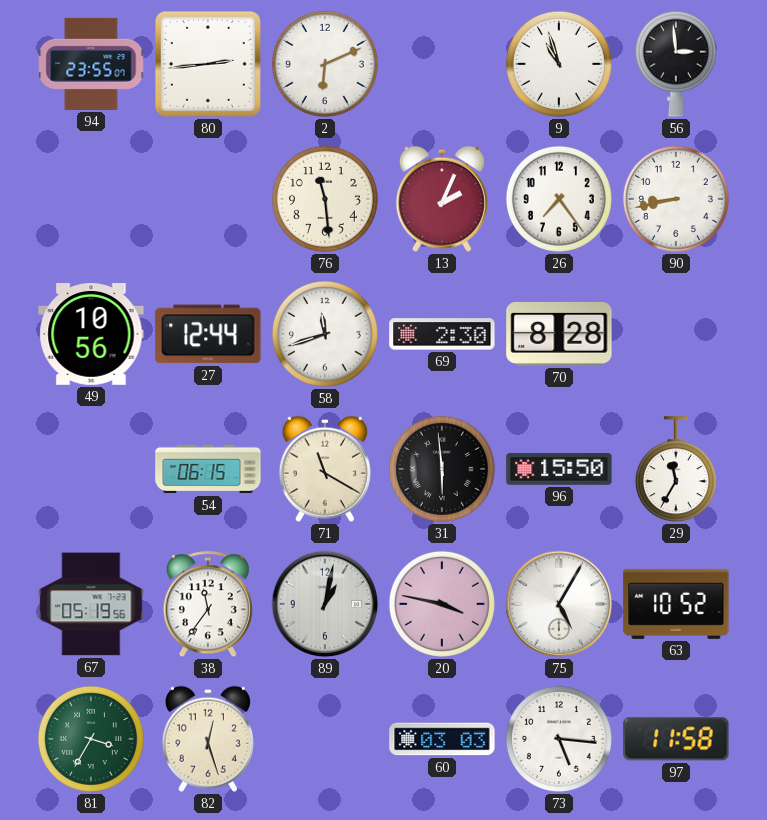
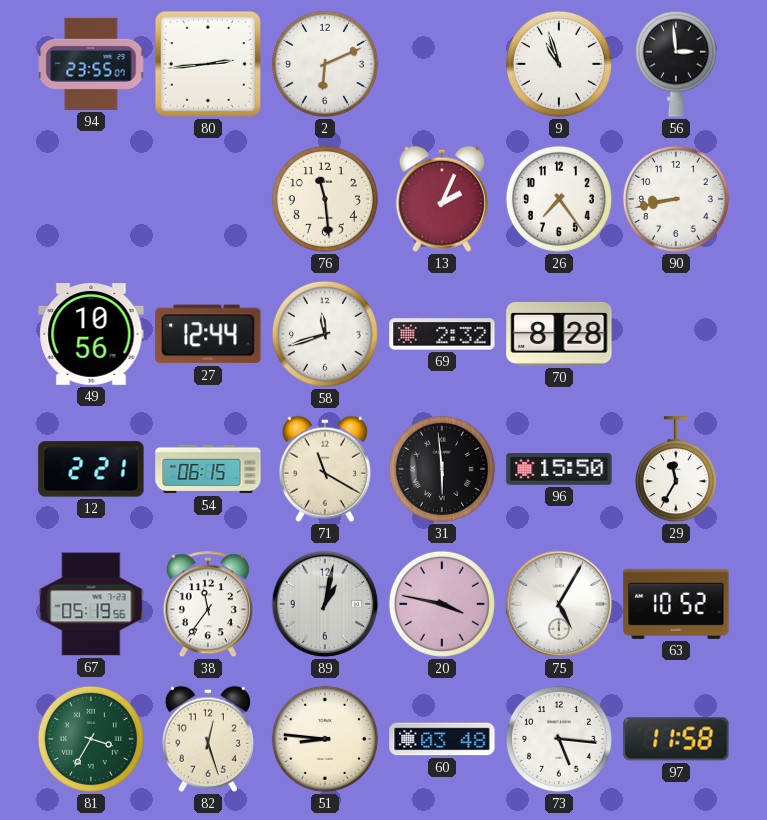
69: 2:30 -> 2:32
12: none -> 2:21
51: none -> 8:46
60: 03:03 -> 03:48
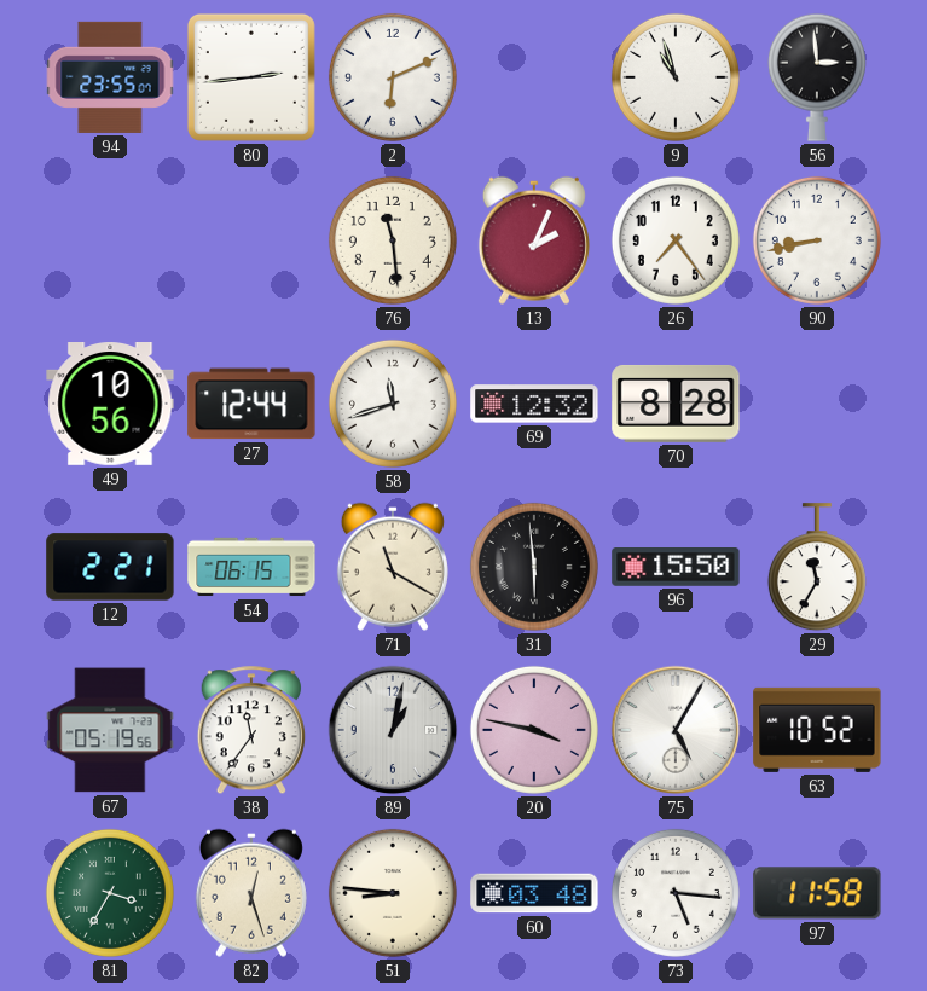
69: 2:32 -> 12:32
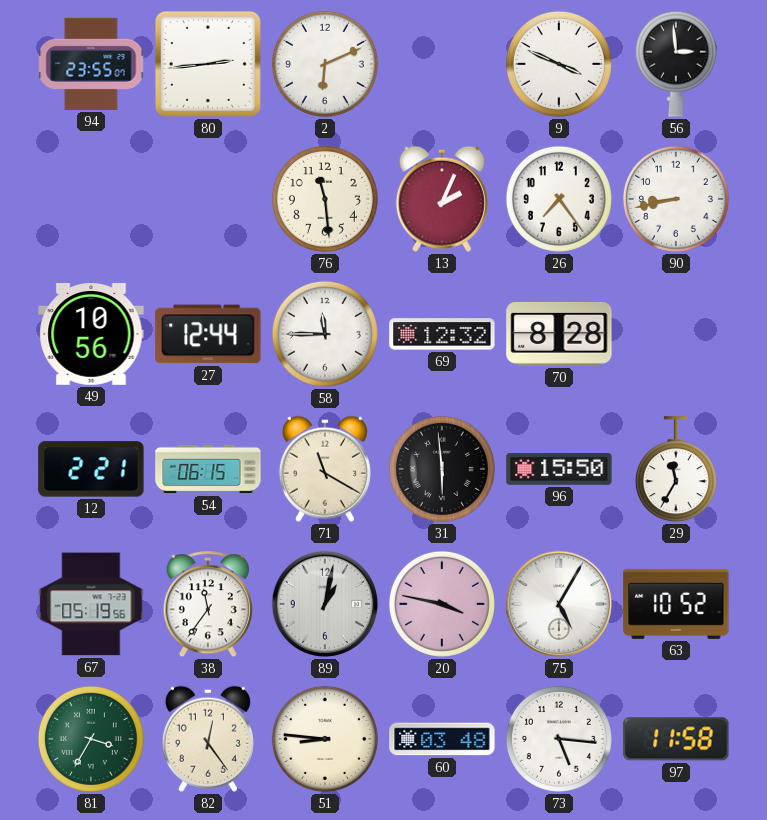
9: 10:57 -> 3:49
58: 11:42 -> 11:45
82: 12:27 -> 12:24
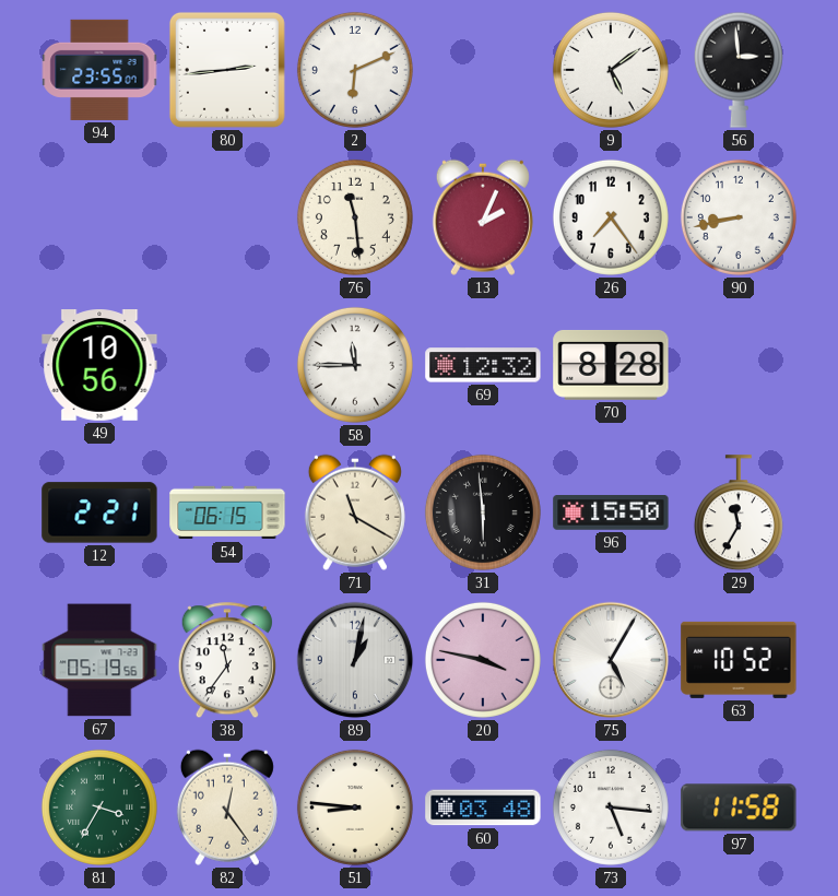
9: 3:49 -> 5:09
27: 12:44 -> none
